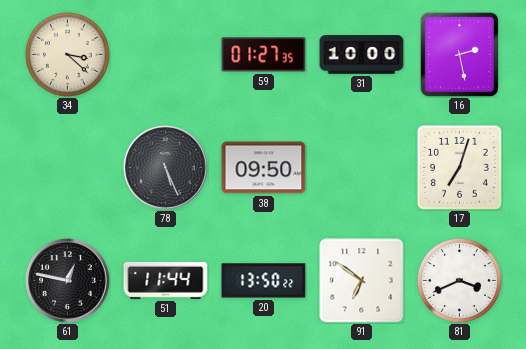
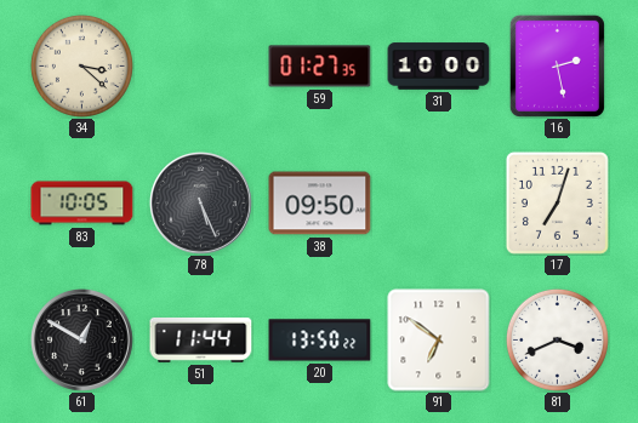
83: none -> 10:05
61: 12:47 -> 12:50
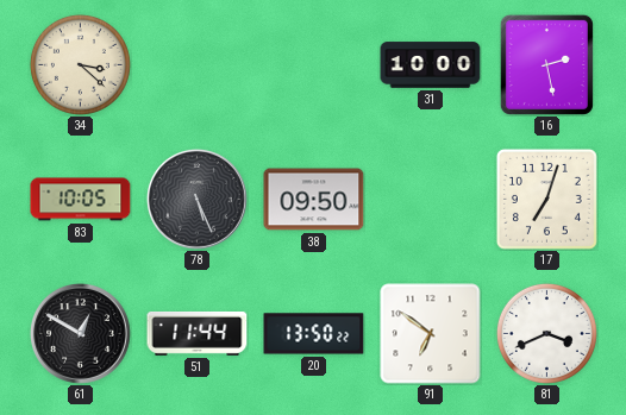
59: 01:27 -> none
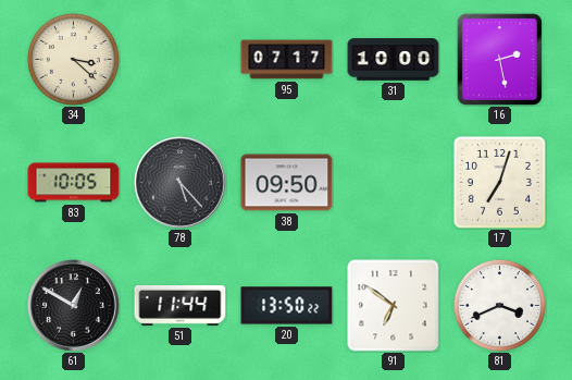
95: none -> 07:17
78: 5:26 -> 5:23
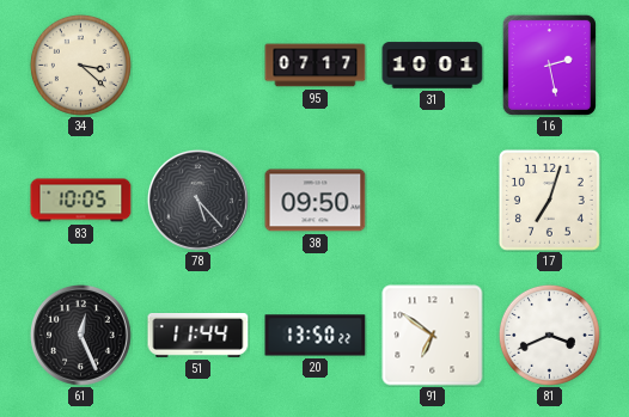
31: 10:00 -> 10:01
61: 12:50 -> 12:26
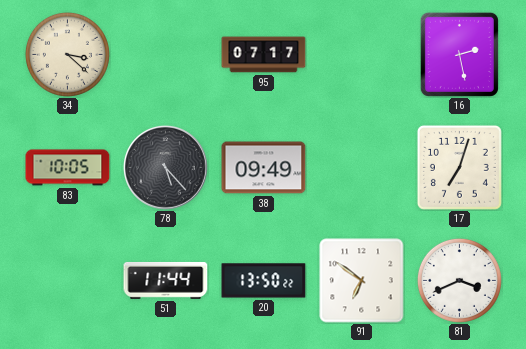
31: 10:01 -> none
38: 09:50 -> 09:49
61: 12:26 -> none
